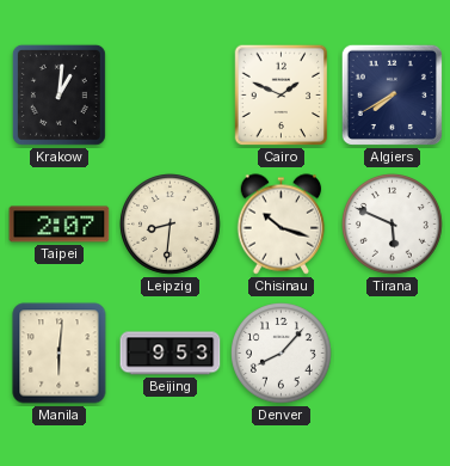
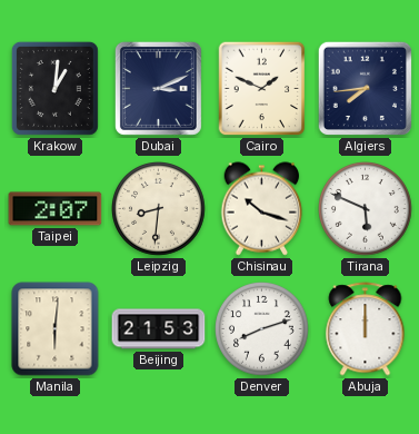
Dubai: none -> 3:11
Algiers: 7:40 -> 7:44
Beijing: 9:53 -> 21:53
Denver: 8:07 -> 8:12
Abuja: none -> 12:00
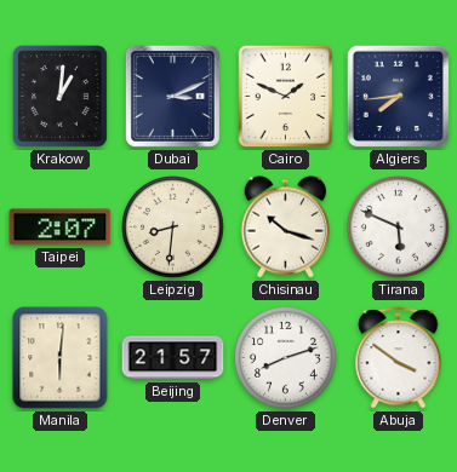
Beijing: 21:53 -> 21:57
Abuja: 12:00 -> 3:51
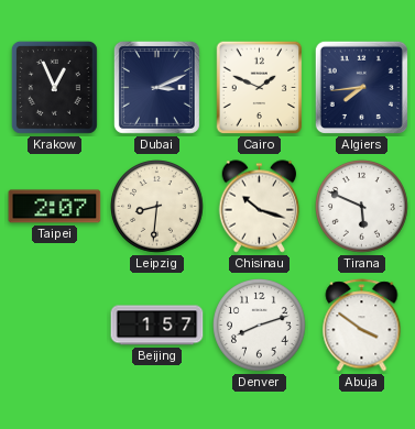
Krakow: 1:01 -> 12:56
Manila: 6:01 -> none
Beijing: 21:57 -> 1:57
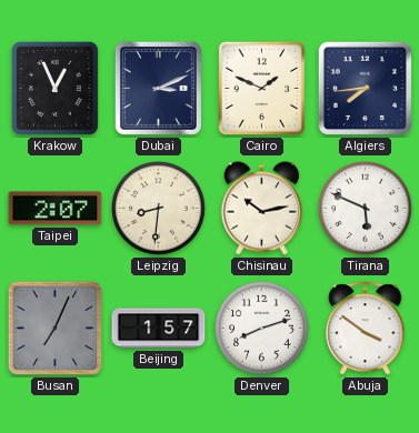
Chisinau: 10:18 -> 10:13
Busan: none -> 7:04
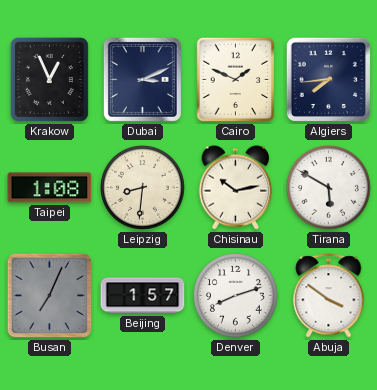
Taipei: 2:07 -> 1:08
Tirana: 5:49 -> 5:50
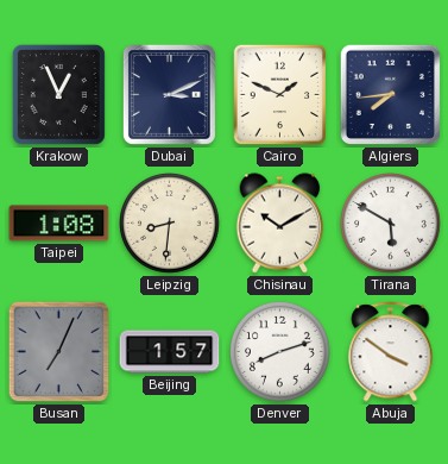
Chisinau: 10:13 -> 10:10
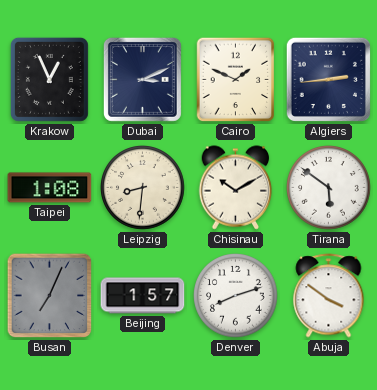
Algiers: 7:44 -> 2:44
Tirana: 5:50 -> 5:51
